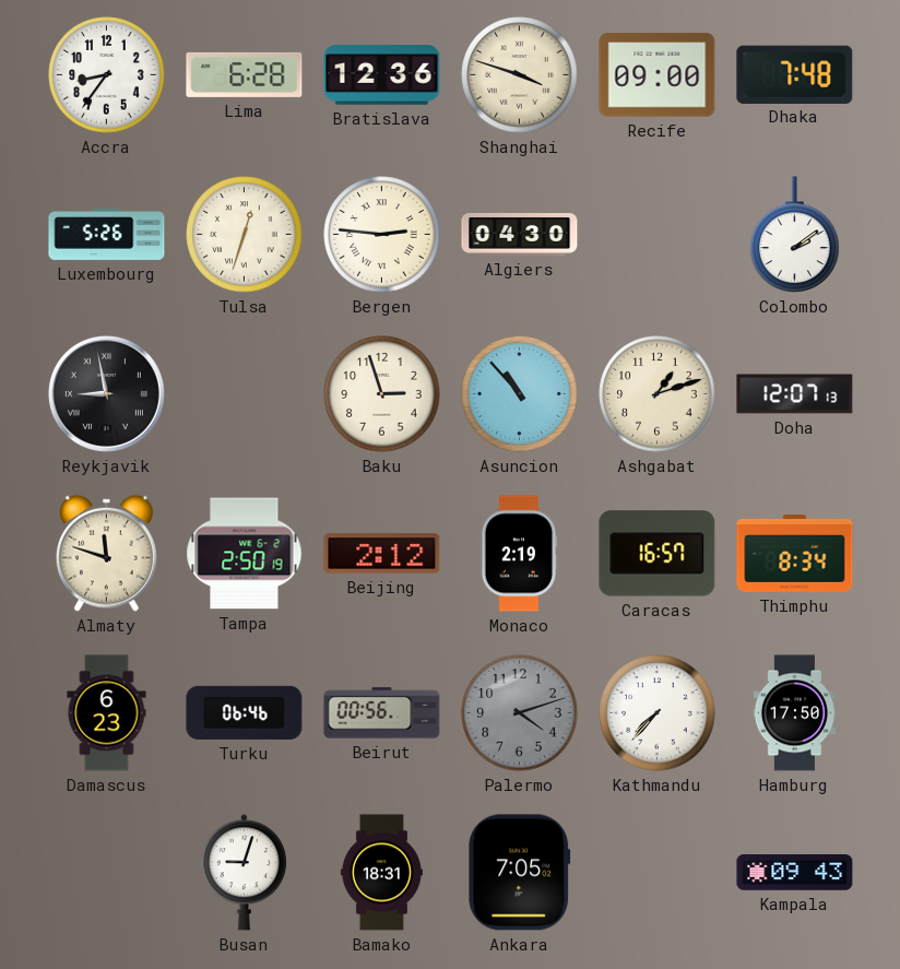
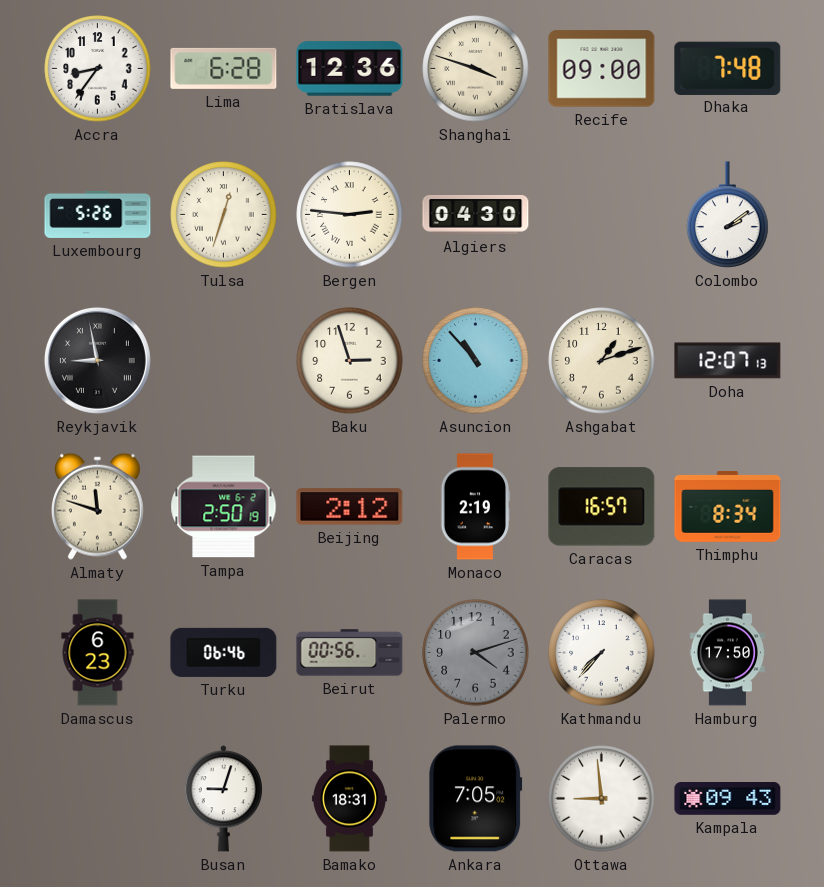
Ottawa: none -> 8:59
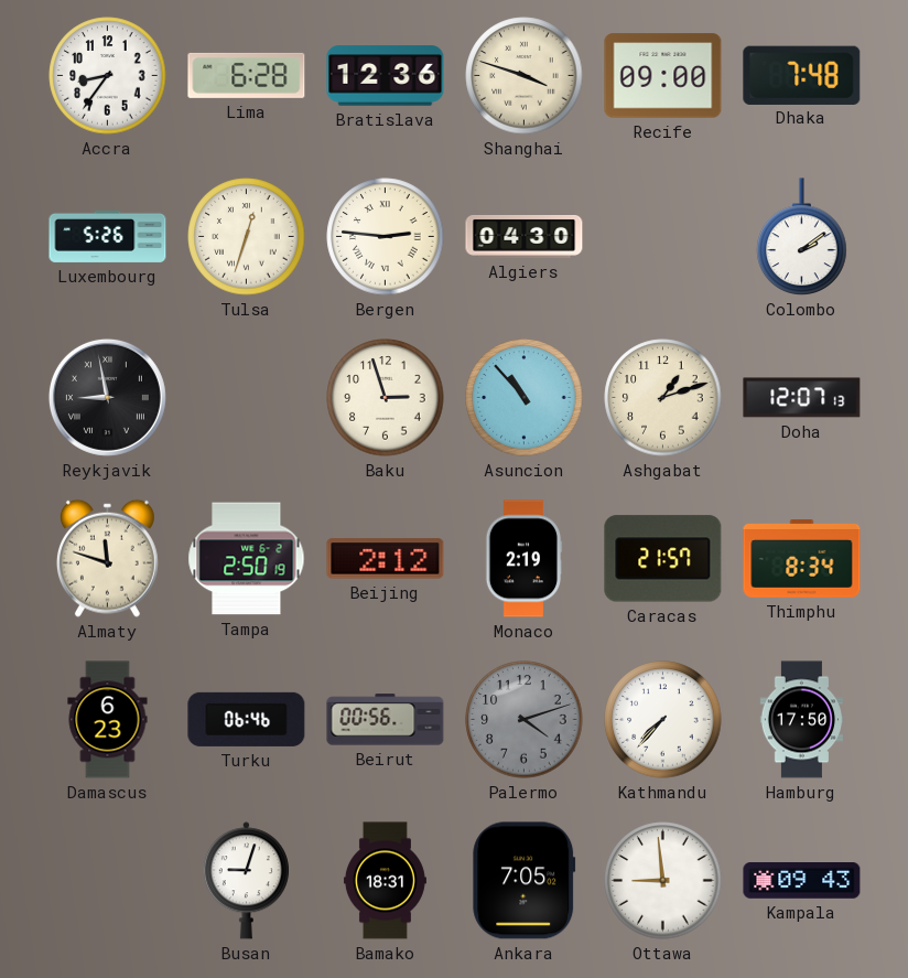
Caracas: 16:57 -> 21:57
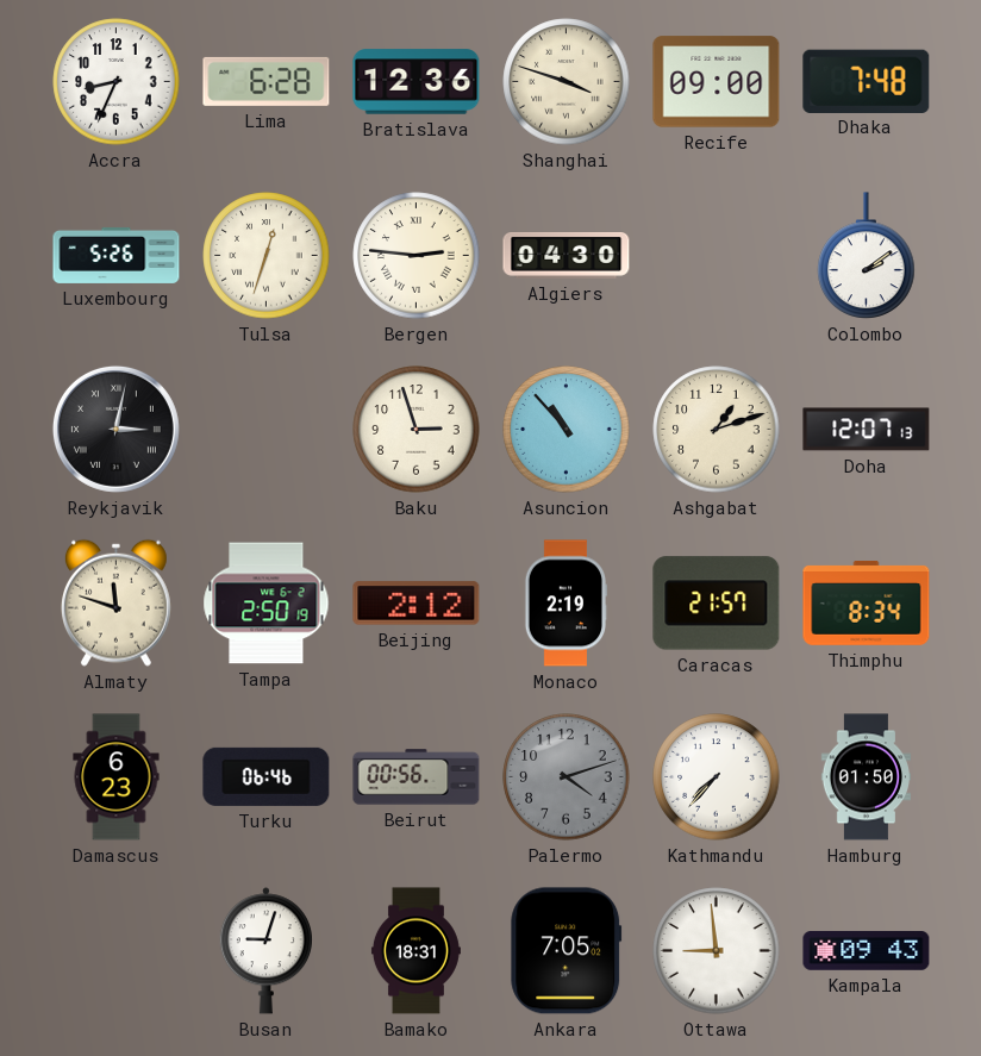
Accra: 8:36 -> 8:34
Reykjavik: 8:58 -> 3:02
Hamburg: 17:50 -> 01:50
